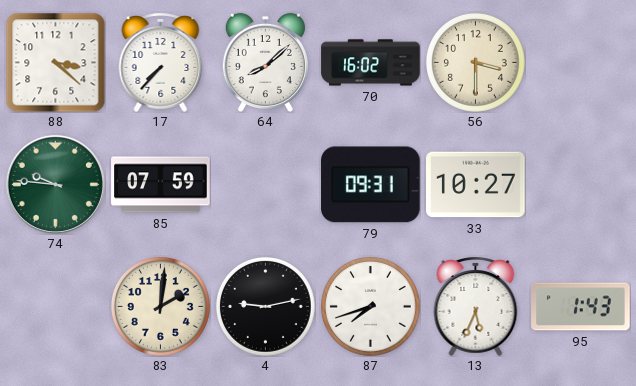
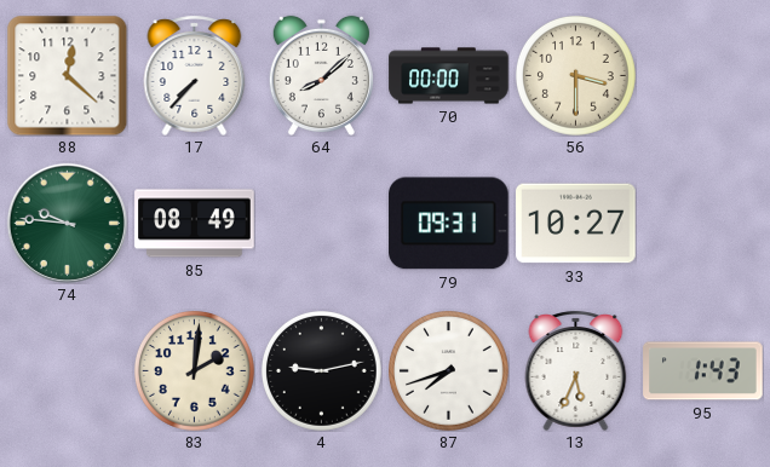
88: 3:22 -> 12:22
70: 16:02 -> 00:00
85: 07:59 -> 08:49
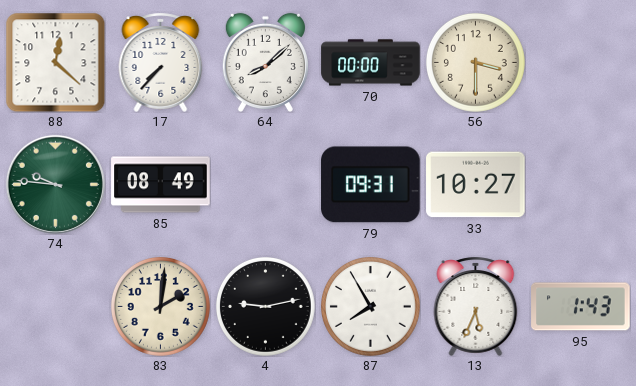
87: 7:42 -> 7:55
